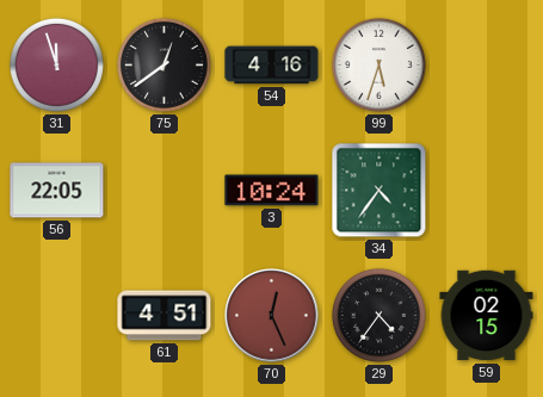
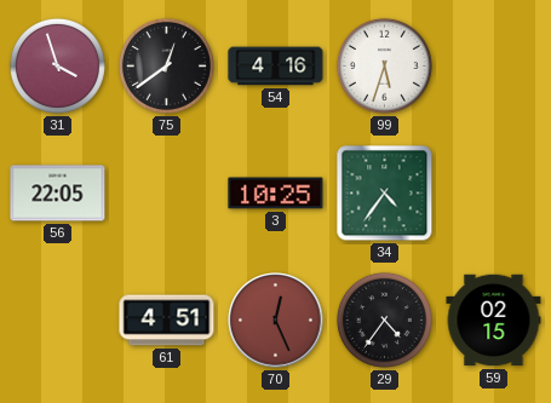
31: 11:57 -> 3:57
3: 10:24 -> 10:25
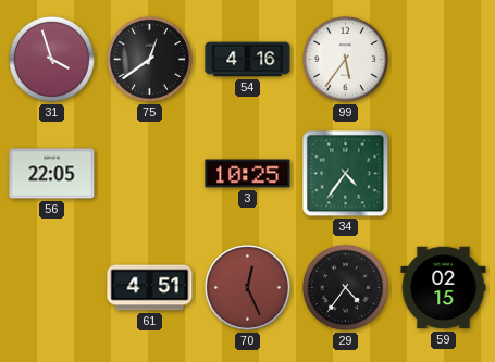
99: 5:33 -> 5:36
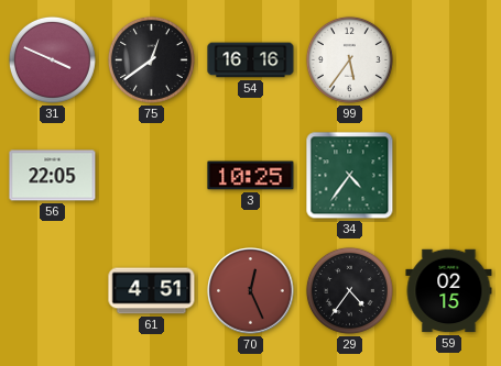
31: 3:57 -> 3:49
54: 4:16 -> 16:16
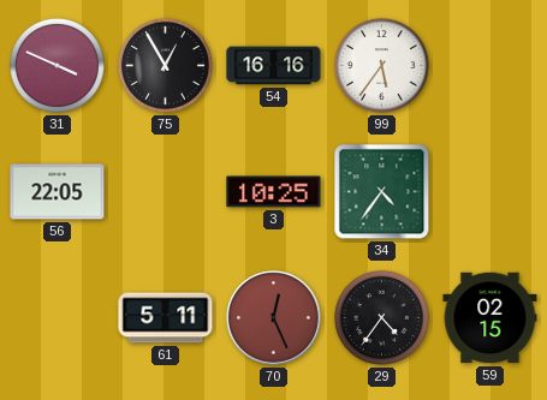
75: 12:39 -> 12:55
61: 4:51 -> 5:11
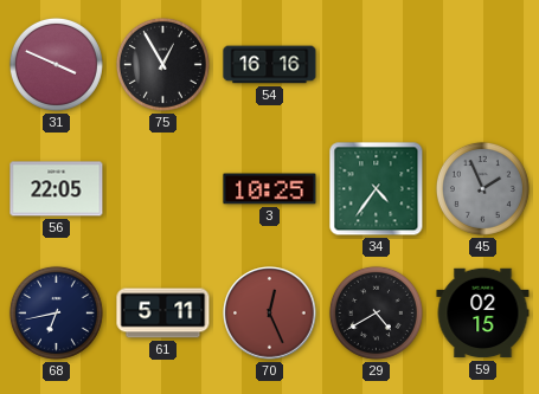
99: 5:36 -> none
45: none -> 1:56
68: none -> 6:43
29: 4:36 -> 4:40
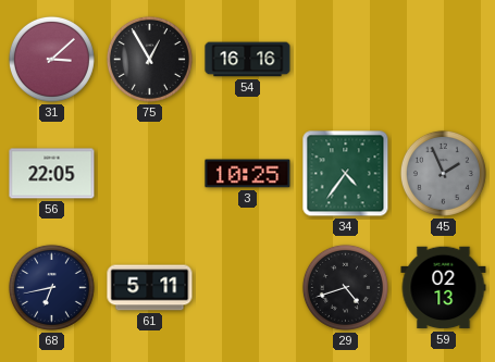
31: 3:49 -> 3:08
70: 12:26 -> none
29: 4:40 -> 4:42
59: 02:15 -> 02:13
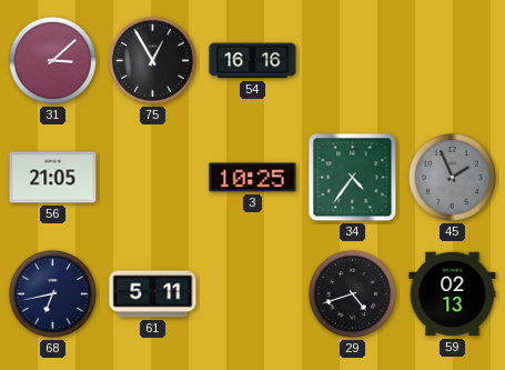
56: 22:05 -> 21:05
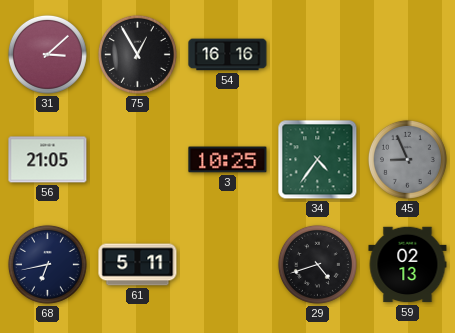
45: 1:56 -> 8:56
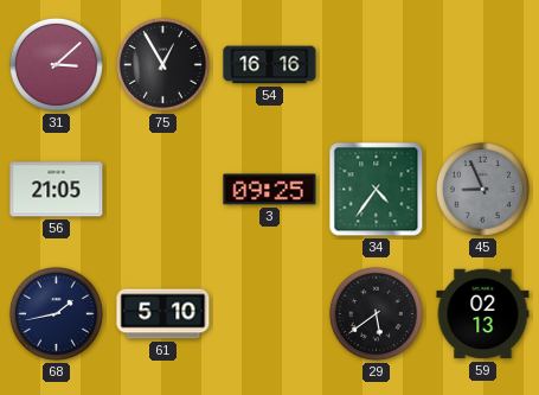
3: 10:25 -> 09:25
68: 6:43 -> 1:43
61: 5:11 -> 5:10
29: 4:42 -> 5:39
